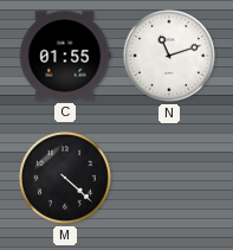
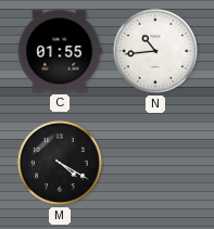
N: 11:12 -> 10:44
M: 4:22 -> 4:20
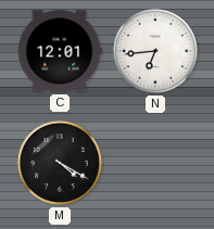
C: 01:55 -> 12:01
N: 10:44 -> 6:44
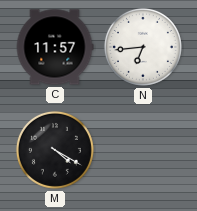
C: 12:01 -> 11:57
